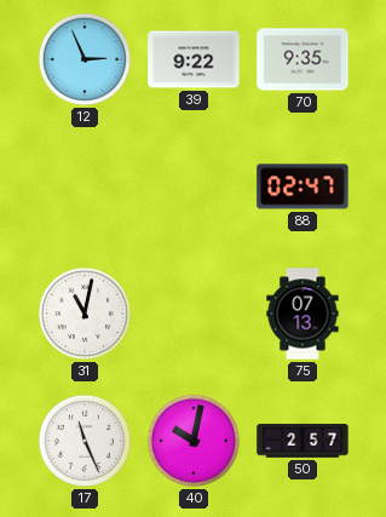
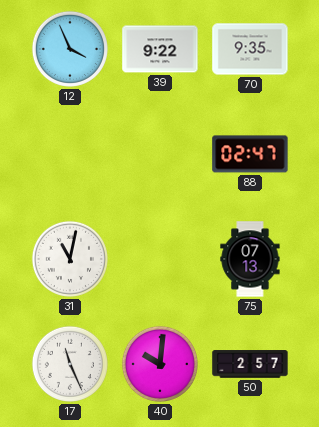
12: 2:56 -> 3:56
40: 10:02 -> 10:01
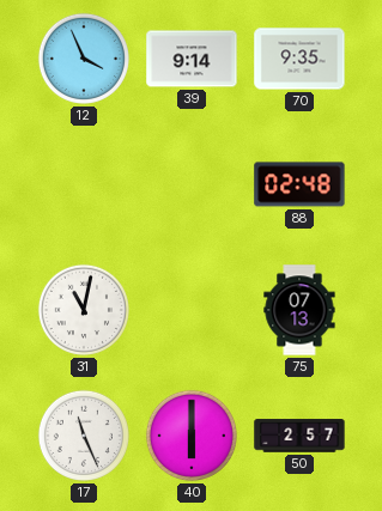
39: 9:22 -> 9:14
88: 02:47 -> 02:48
40: 10:01 -> 6:00
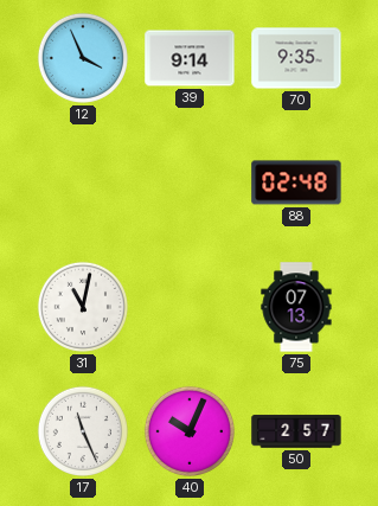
40: 6:00 -> 10:04
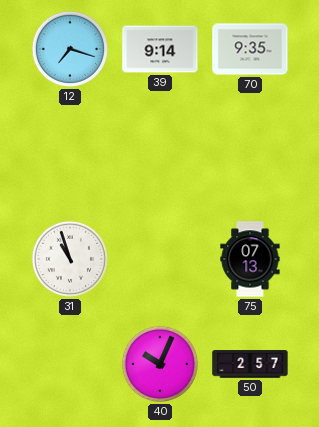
12: 3:56 -> 7:18
88: 02:48 -> none
31: 11:02 -> 10:57
17: 11:26 -> none
